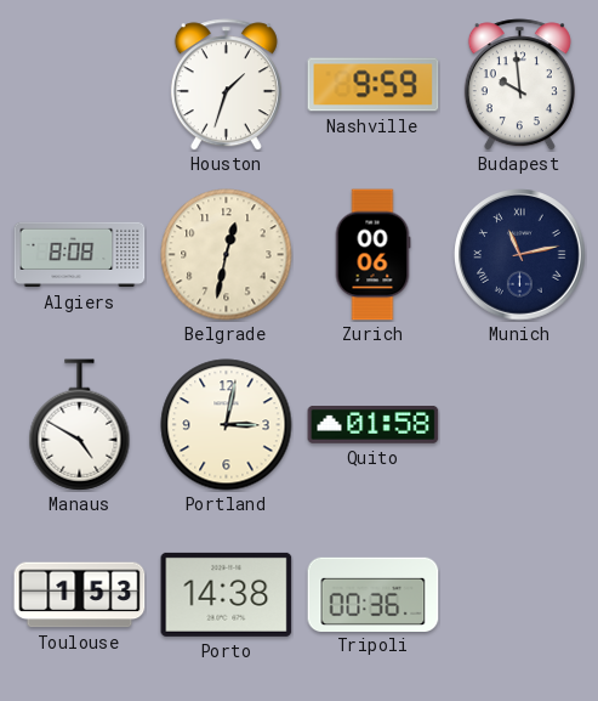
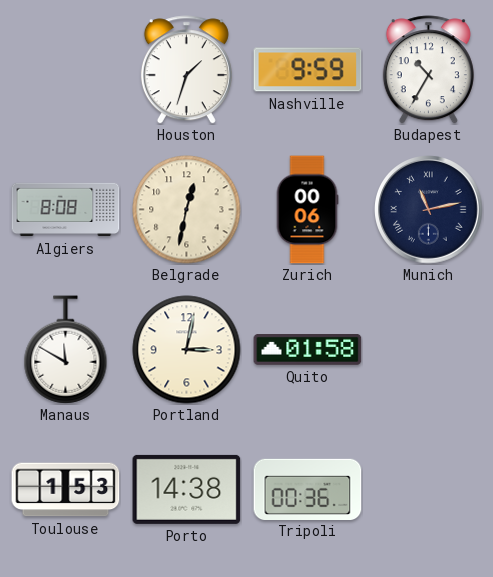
Budapest: 9:59 -> 10:35
Manaus: 4:50 -> 11:50
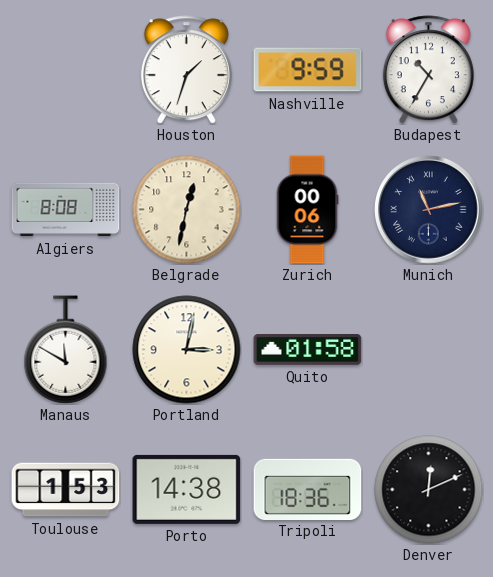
Tripoli: 00:36 -> 18:36
Denver: none -> 12:11
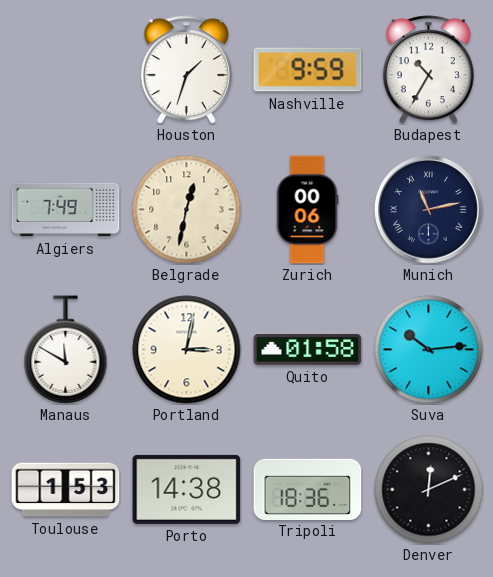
Algiers: 8:08 -> 7:49
Suva: none -> 10:14
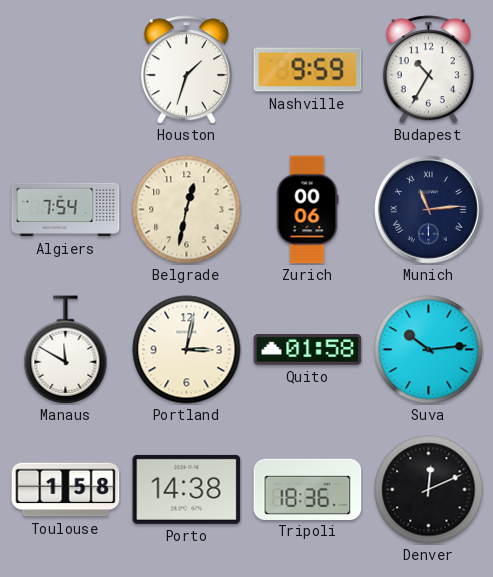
Algiers: 7:49 -> 7:54
Munich: 11:13 -> 11:14
Toulouse: 1:53 -> 1:58
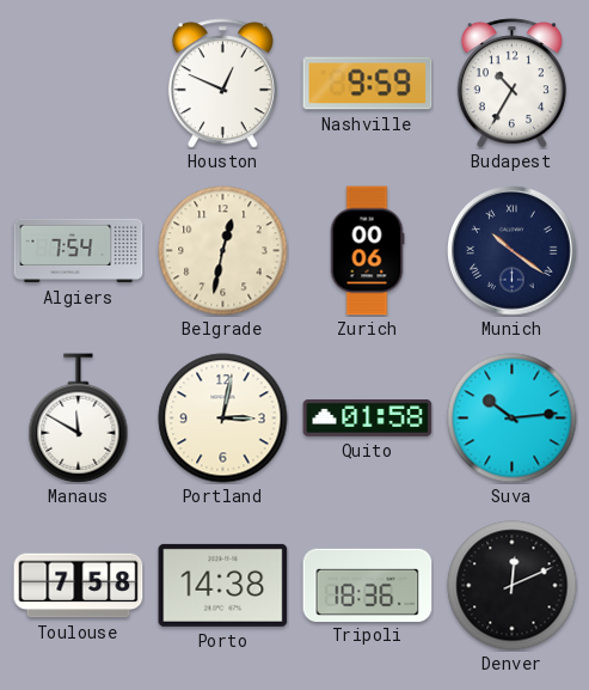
Houston: 1:33 -> 12:49
Munich: 11:14 -> 10:21
Toulouse: 1:58 -> 7:58
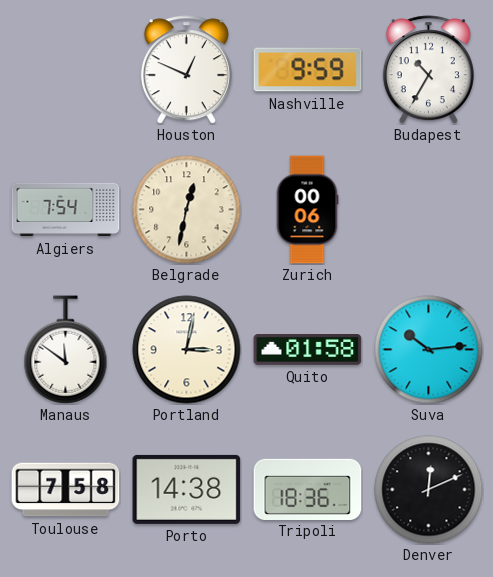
Munich: 10:21 -> none
Manaus: 11:50 -> 11:51
